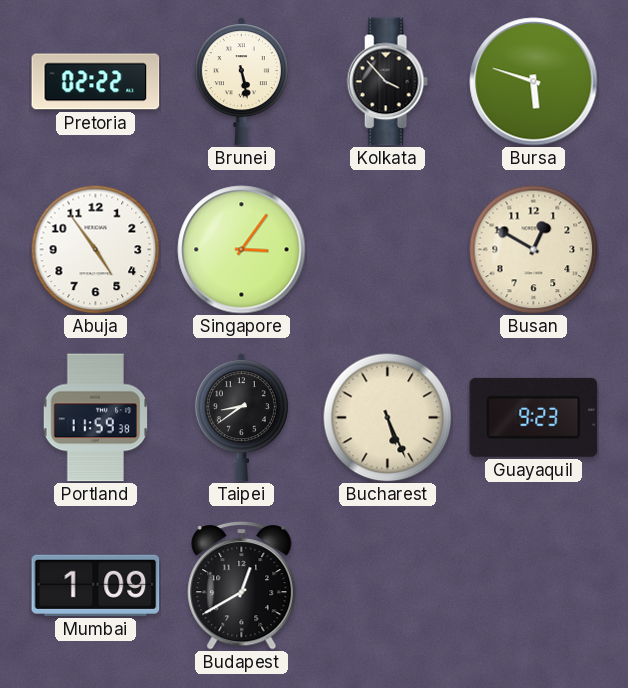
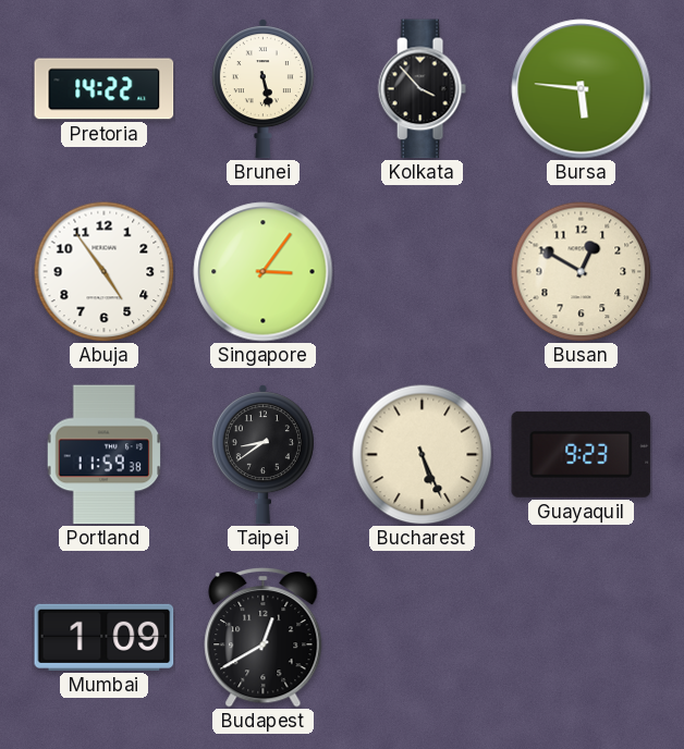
Pretoria: 02:22 -> 14:22
Bursa: 5:48 -> 5:46
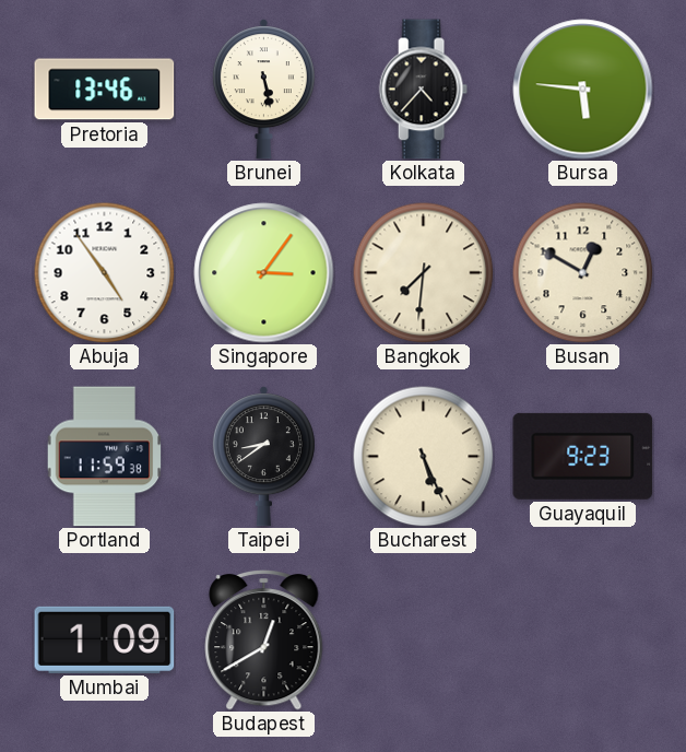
Pretoria: 14:22 -> 13:46
Kolkata: 3:53 -> 4:37
Bangkok: none -> 7:31
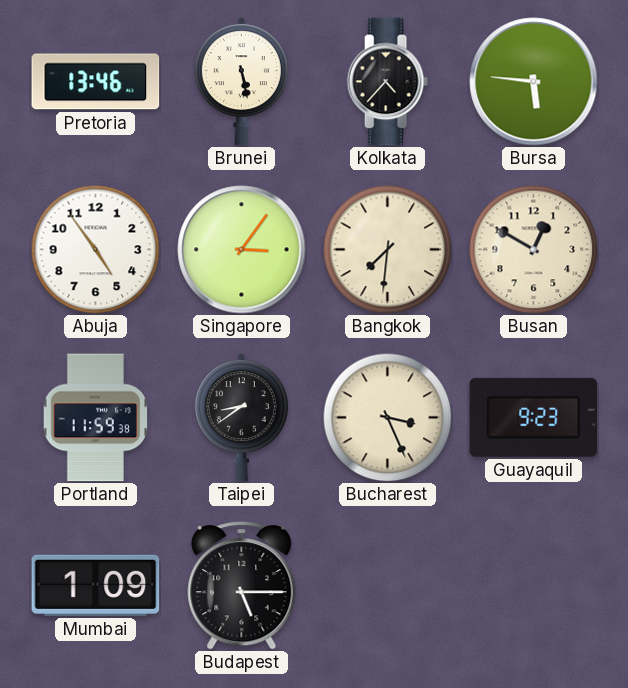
Bucharest: 5:26 -> 3:26
Budapest: 12:40 -> 5:15
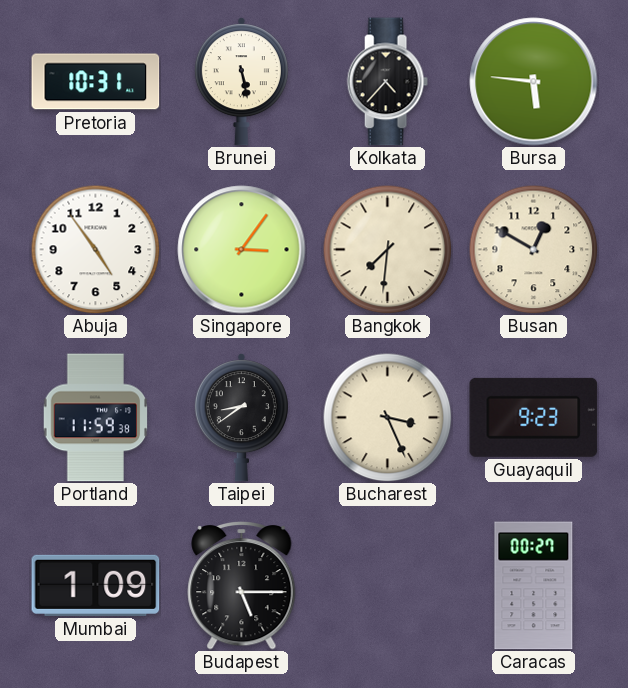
Pretoria: 13:46 -> 10:31
Caracas: none -> 00:27
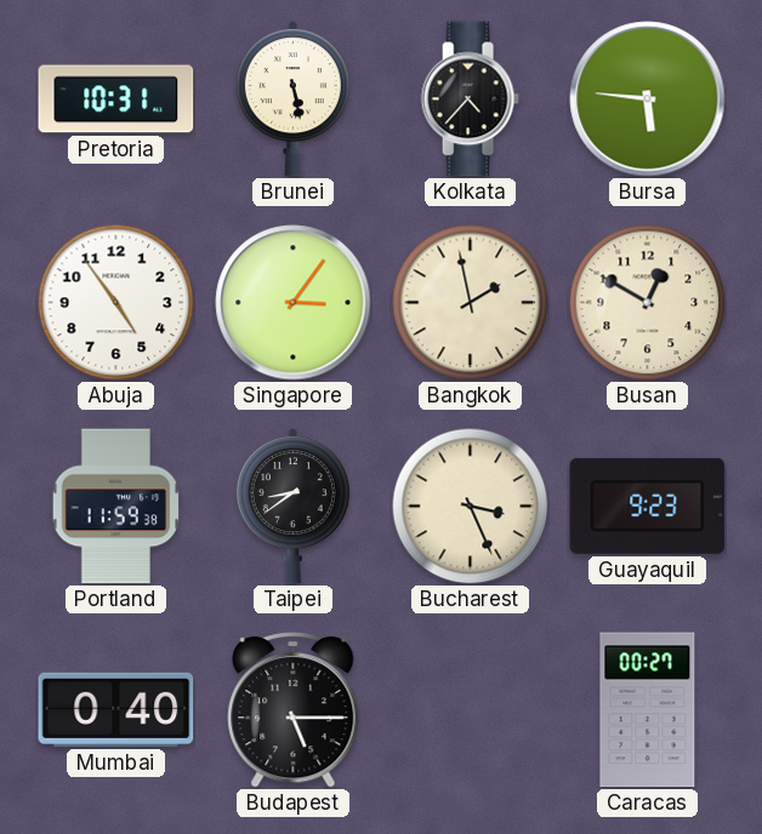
Bangkok: 7:31 -> 1:58
Mumbai: 1:09 -> 0:40
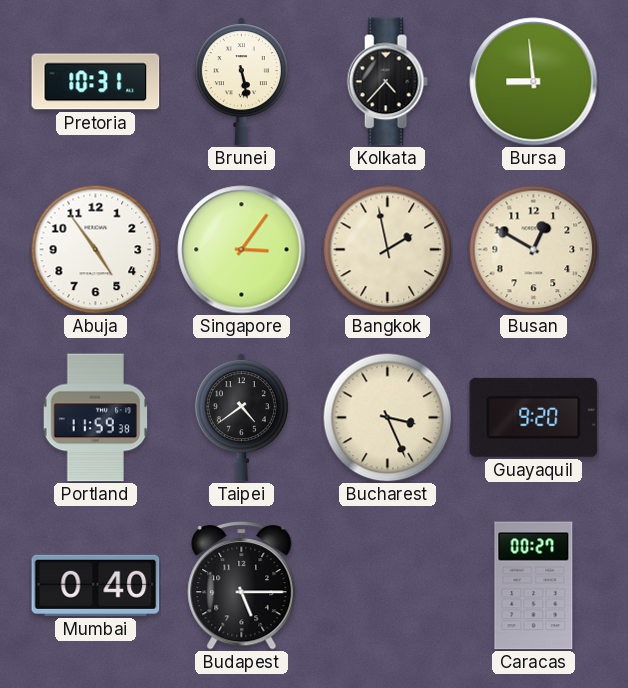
Bursa: 5:46 -> 8:59
Taipei: 8:39 -> 4:39
Guayaquil: 9:23 -> 9:20
